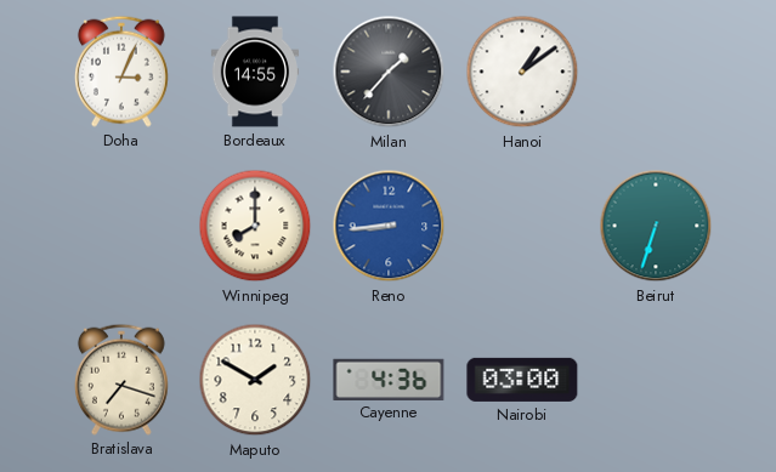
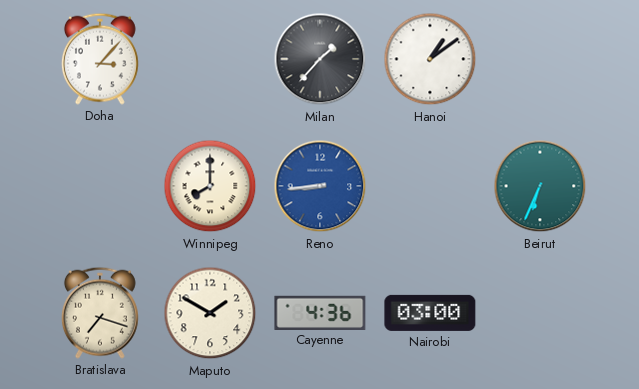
Doha: 3:04 -> 3:07
Bordeaux: 14:55 -> none
Beirut: 6:33 -> 6:34
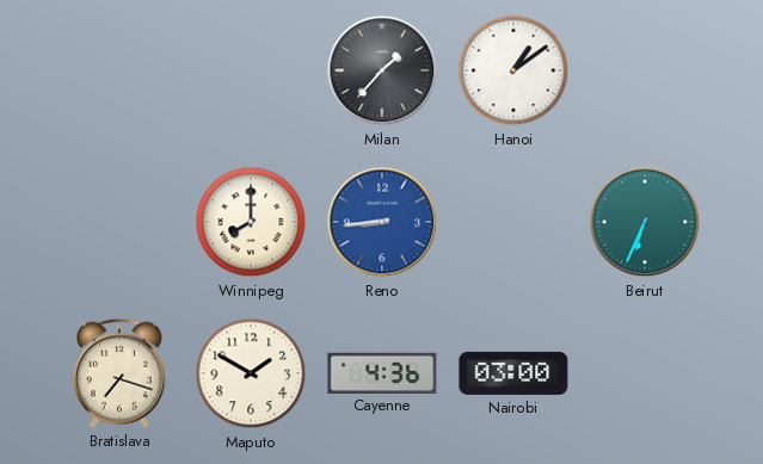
Doha: 3:07 -> none
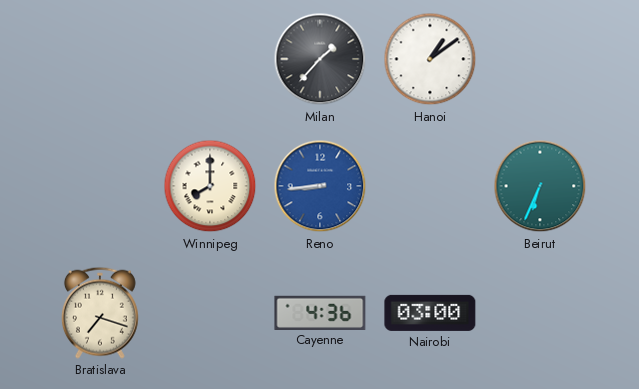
Maputo: 1:50 -> none
